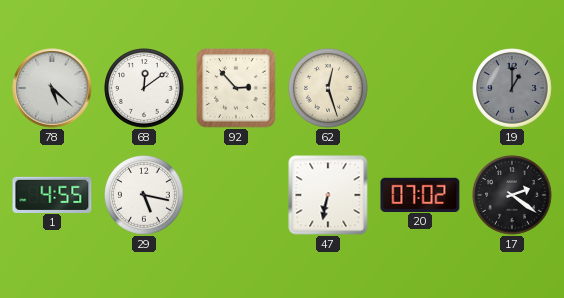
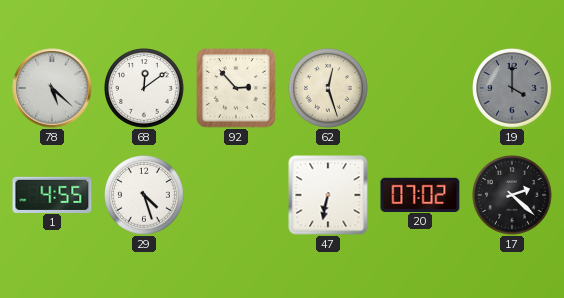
19: 1:00 -> 4:00
29: 5:17 -> 4:27
17: 2:21 -> 2:22
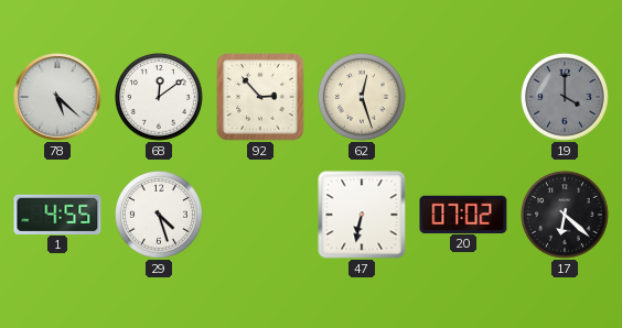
17: 2:22 -> 6:22
